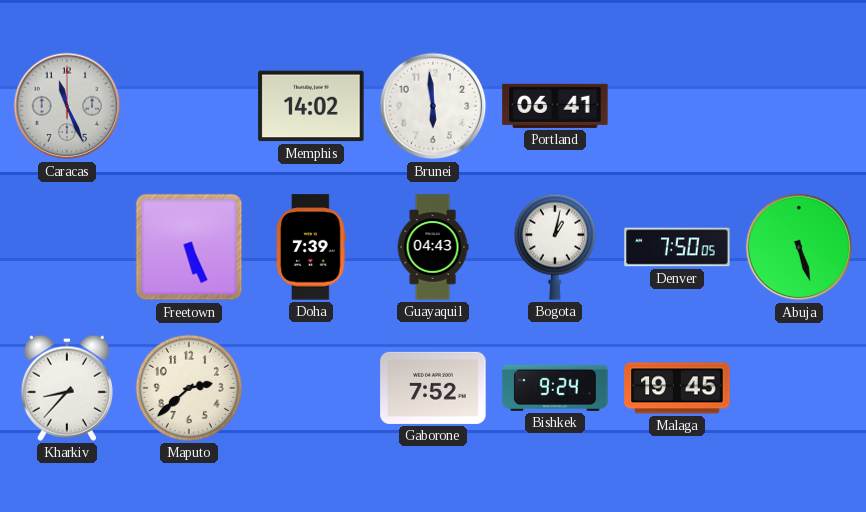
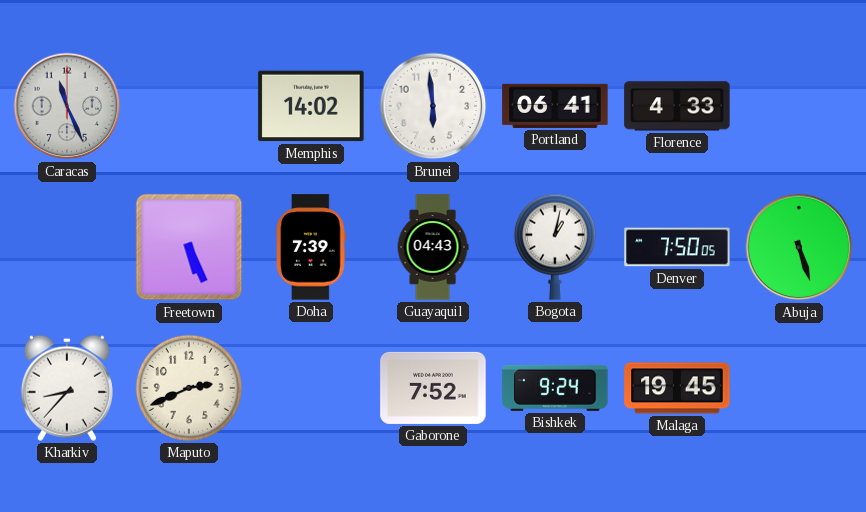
Florence: none -> 4:33
Maputo: 2:38 -> 2:41
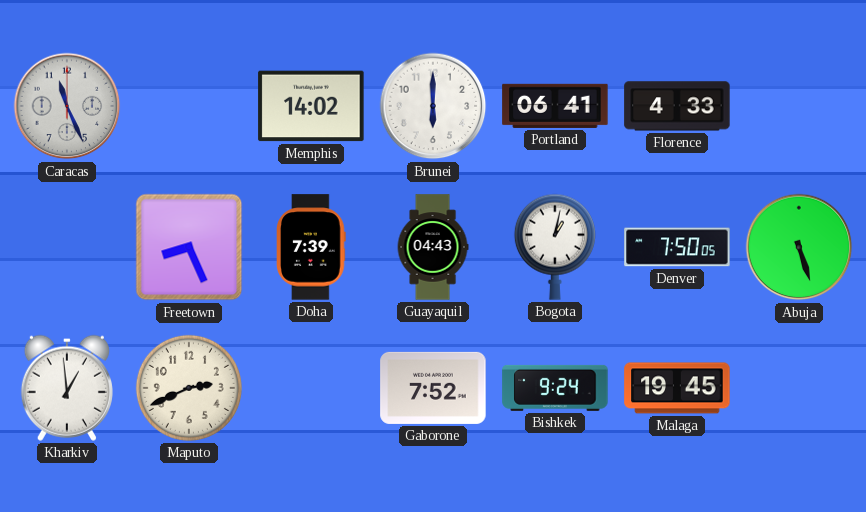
Brunei: 5:59 -> 6:00
Freetown: 5:26 -> 8:26
Kharkiv: 8:37 -> 12:59
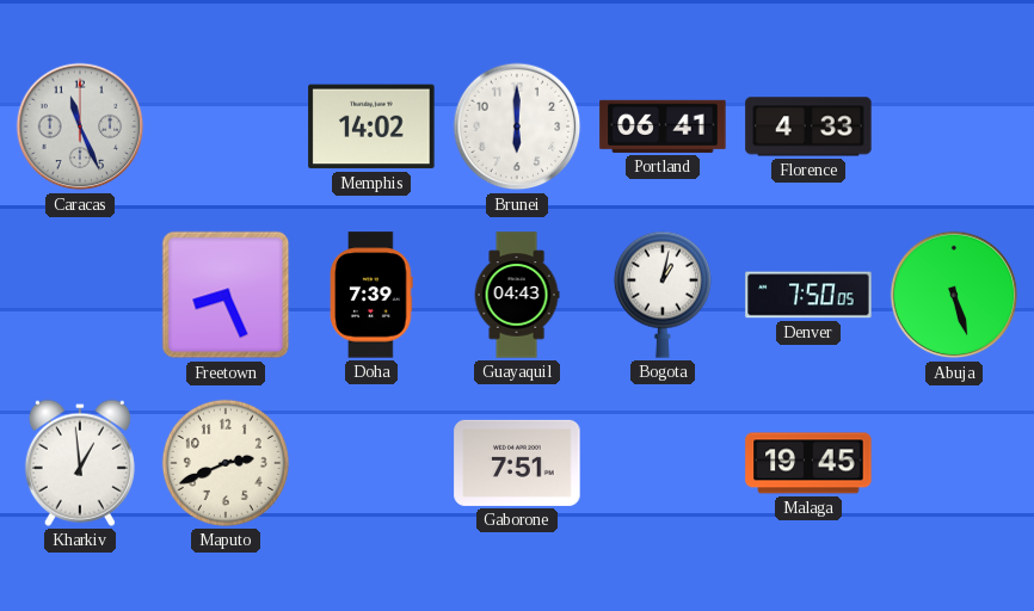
Gaborone: 7:52 -> 7:51
Bishkek: 9:24 -> none
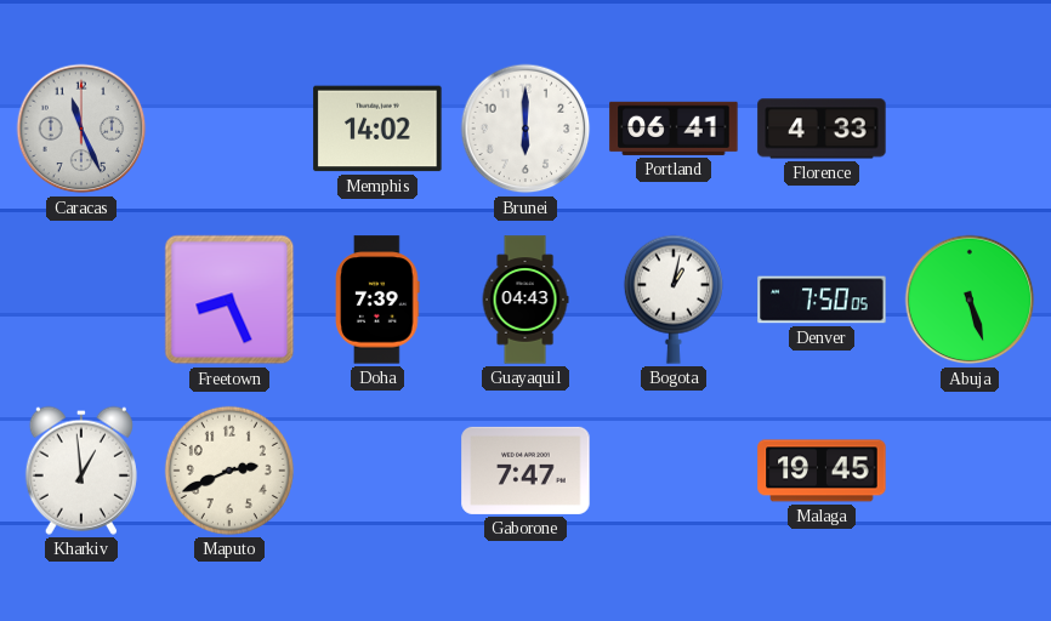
Gaborone: 7:51 -> 7:47
